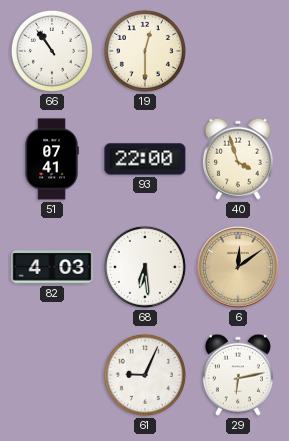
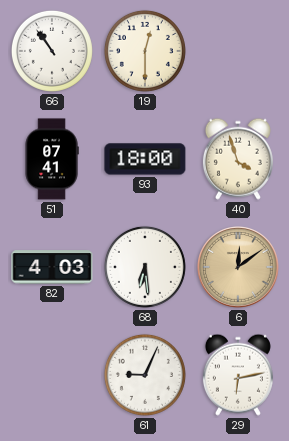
93: 22:00 -> 18:00
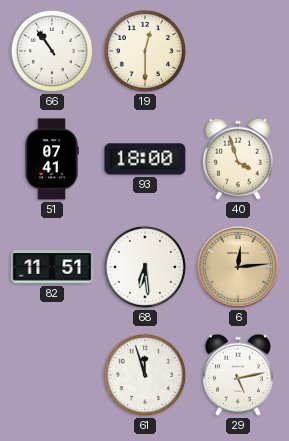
82: 4:03 -> 11:51
6: 12:09 -> 12:14
61: 9:04 -> 11:57
29: 6:13 -> 5:13
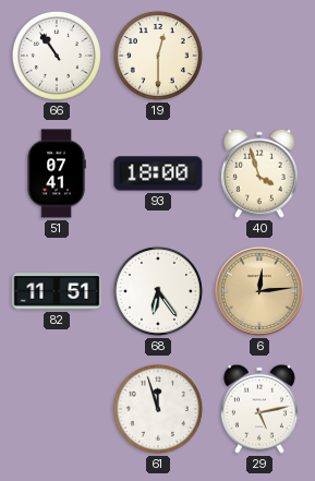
68: 6:29 -> 6:24
